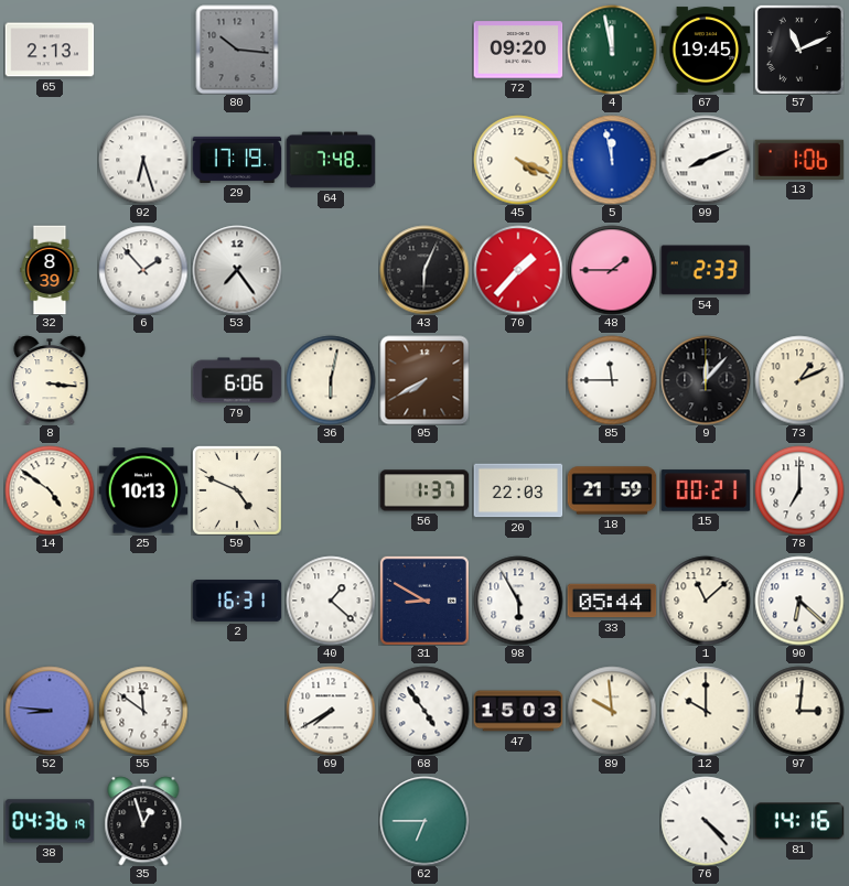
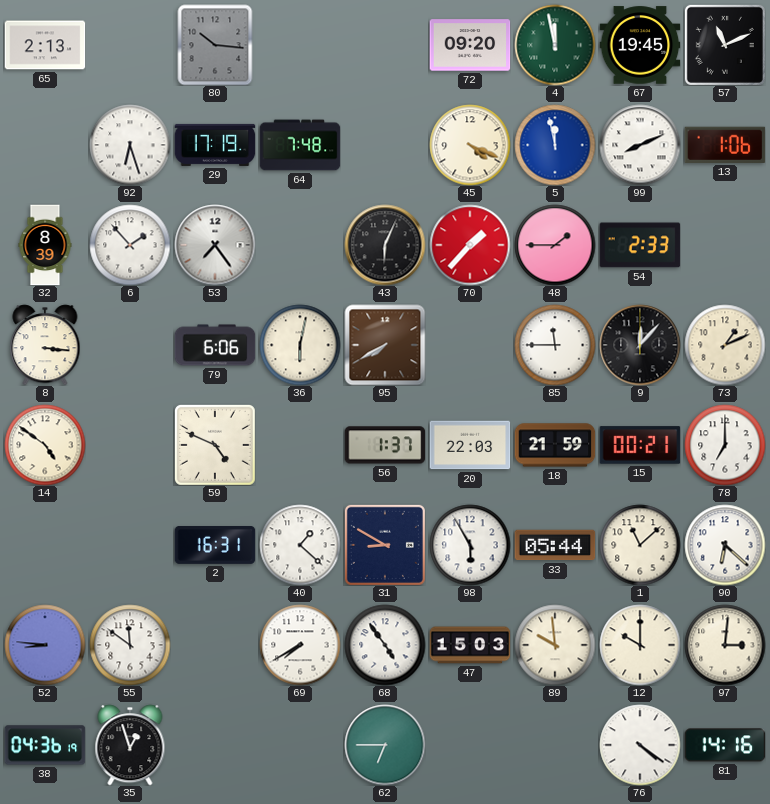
25: 10:13 -> none
76: 4:23 -> 4:21
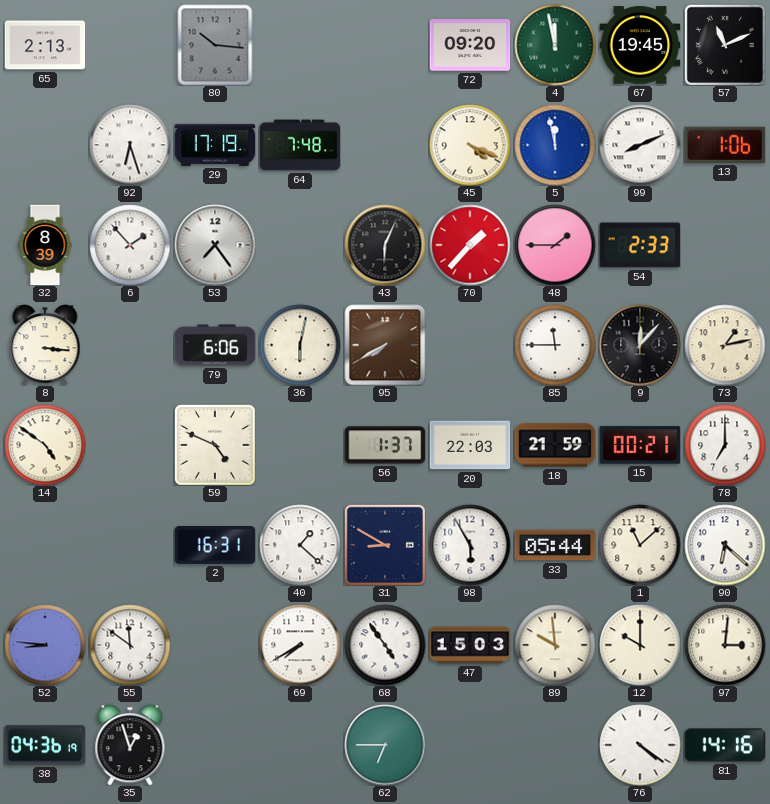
73: 1:11 -> 1:13
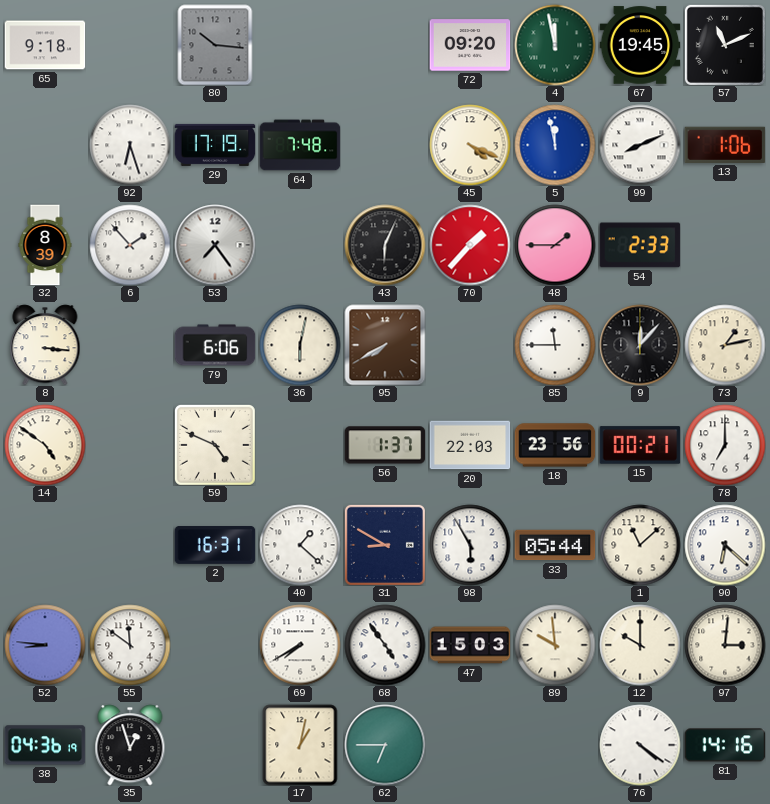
65: 2:13 -> 9:18
18: 21:59 -> 23:56
17: none -> 1:02
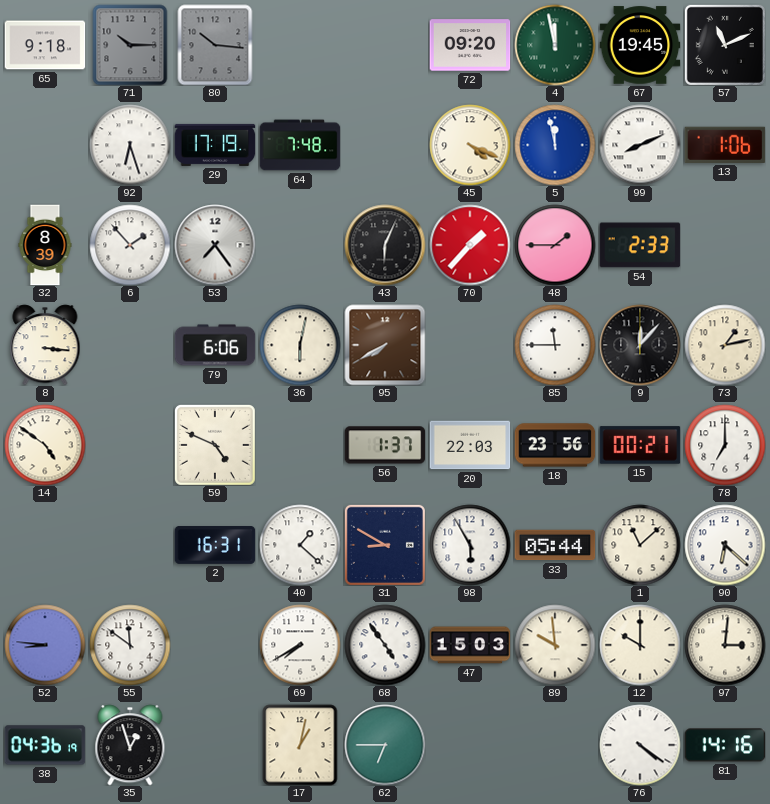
71: none -> 10:15
